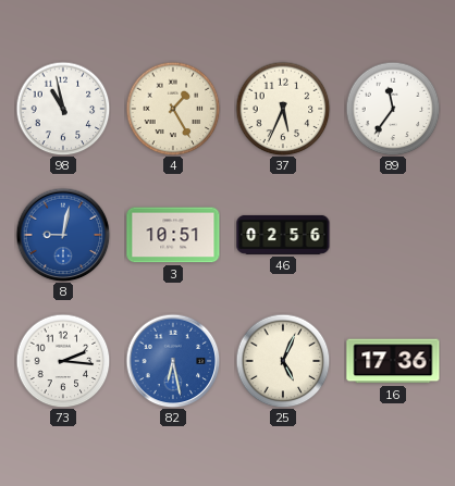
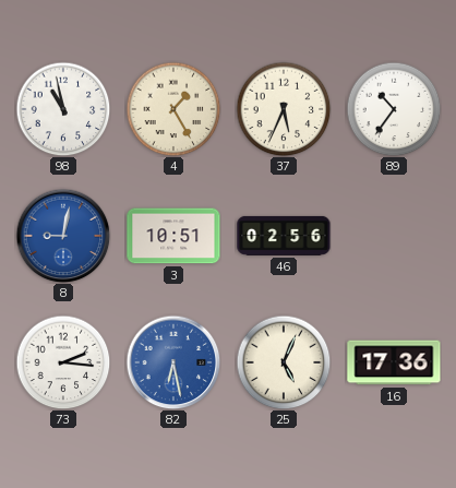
89: 11:36 -> 10:36
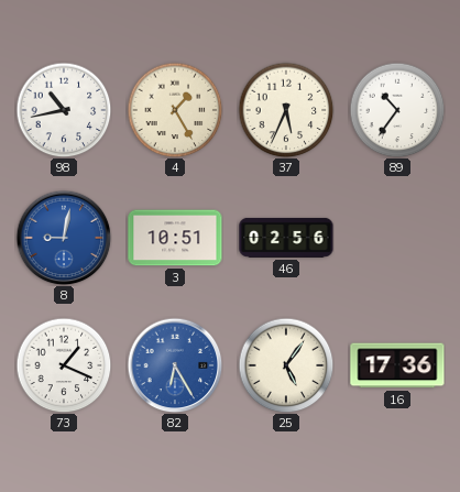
98: 10:58 -> 10:43
73: 2:16 -> 1:19
82: 6:28 -> 6:25
25: 5:04 -> 5:06
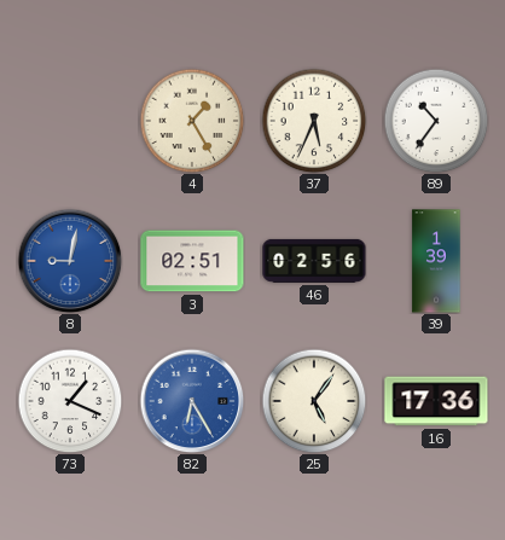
98: 10:43 -> none
3: 10:51 -> 02:51
39: none -> 1:39
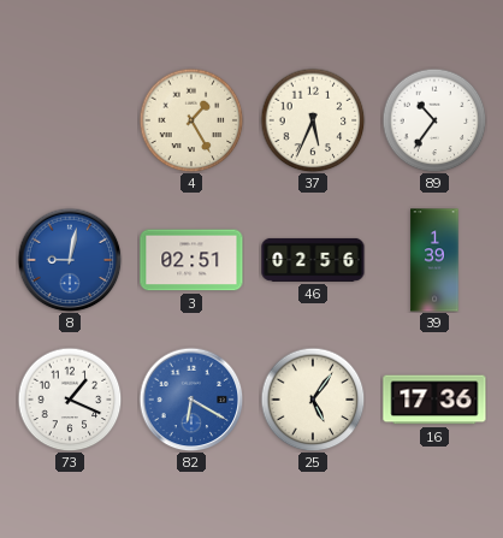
82: 6:25 -> 6:20
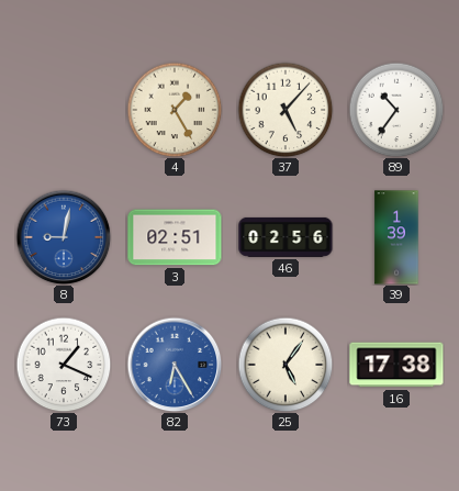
37: 5:34 -> 5:07
82: 6:20 -> 6:25
16: 17:36 -> 17:38
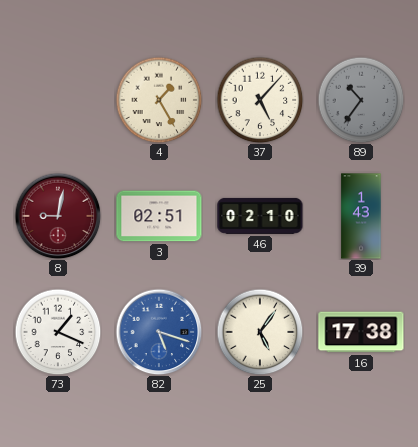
89 dial: white -> grey
8 dial: blue -> burgundy
46: 02:56 -> 02:10
39: 1:39 -> 1:43
82: 6:25 -> 5:18
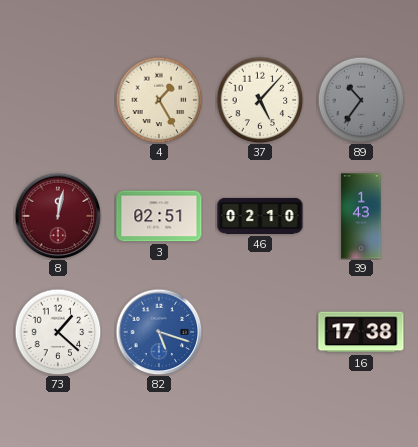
8: 9:02 -> 12:02
73: 1:19 -> 1:22
25: 5:06 -> none
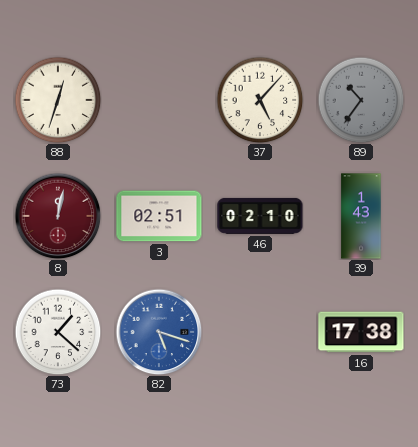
88: none -> 12:33
4: 1:25 -> none
